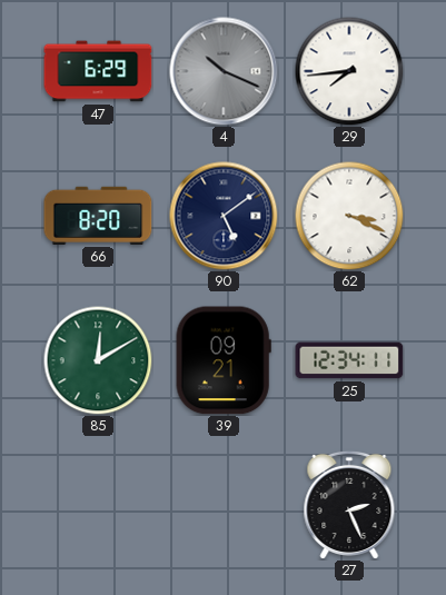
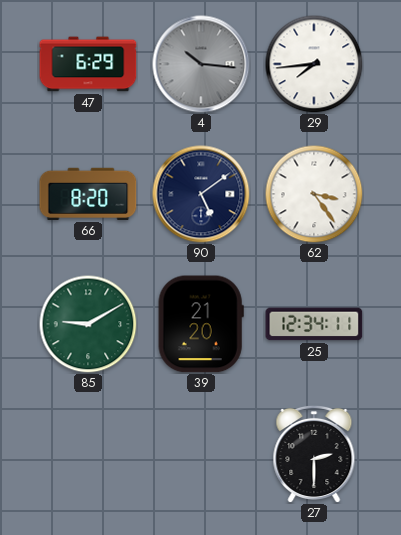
4: 10:19 -> 10:16
62: 3:19 -> 3:24
85: 12:10 -> 9:10
39: 09:21 -> 21:20
27: 2:26 -> 2:30
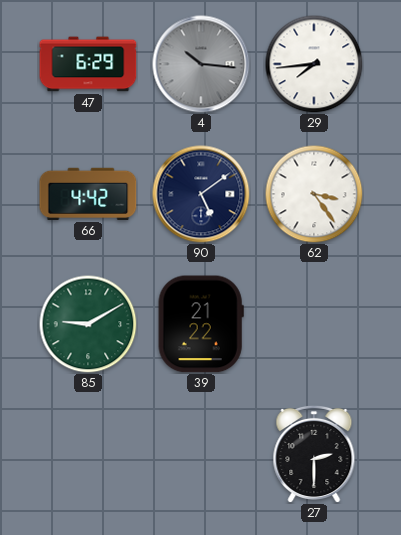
66: 8:20 -> 4:42
39: 21:20 -> 21:22
25: 12:34 -> none
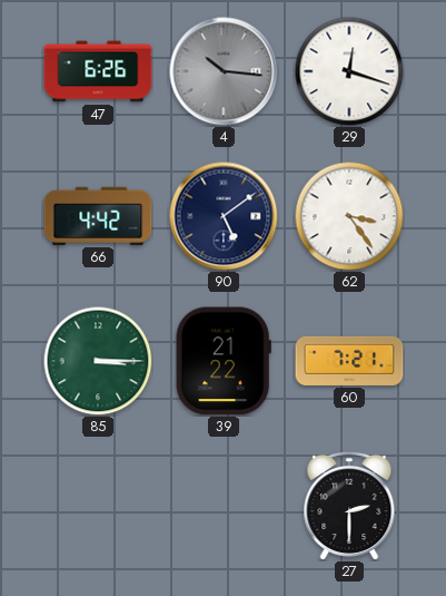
47: 6:29 -> 6:26
29: 7:44 -> 12:18
85: 9:10 -> 3:15
60: none -> 7:21
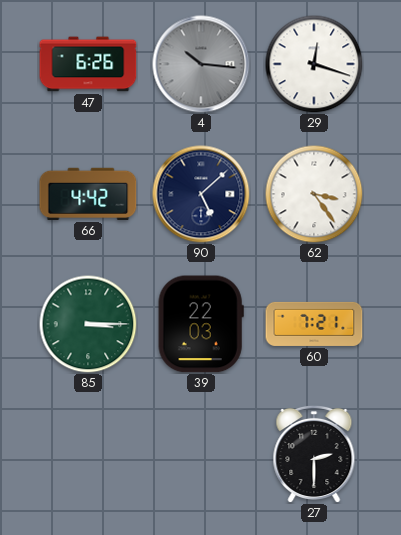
90: 5:09 -> 5:08
39: 21:22 -> 22:03
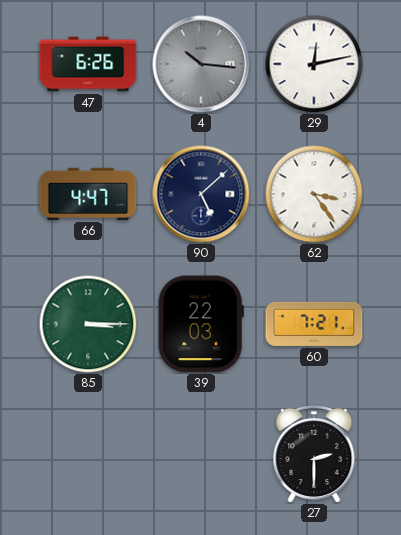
29: 12:18 -> 12:13
66: 4:42 -> 4:47
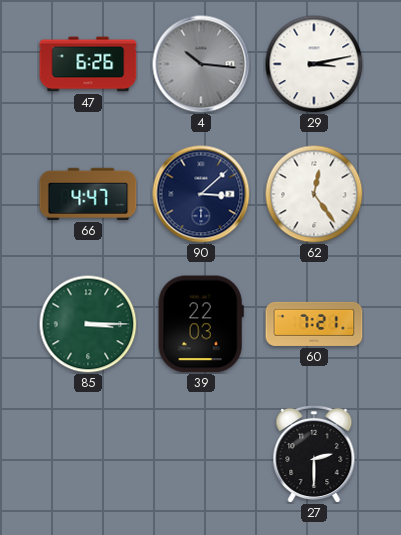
29: 12:13 -> 3:13
90: 5:08 -> 3:08
62: 3:24 -> 12:24
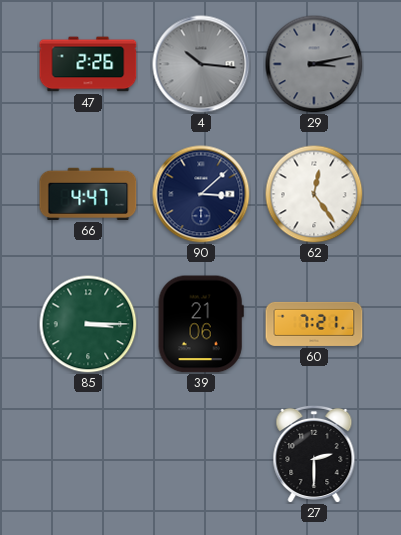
47: 6:26 -> 2:26
29 dial: white -> grey
39: 22:03 -> 21:06
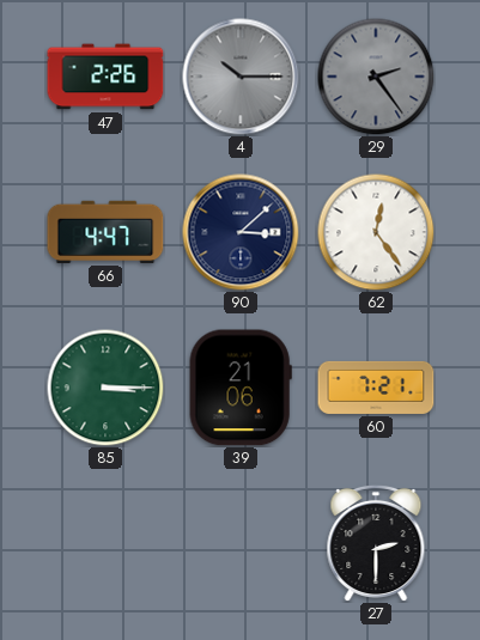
4: 10:16 -> 10:15
29: 3:13 -> 2:24
